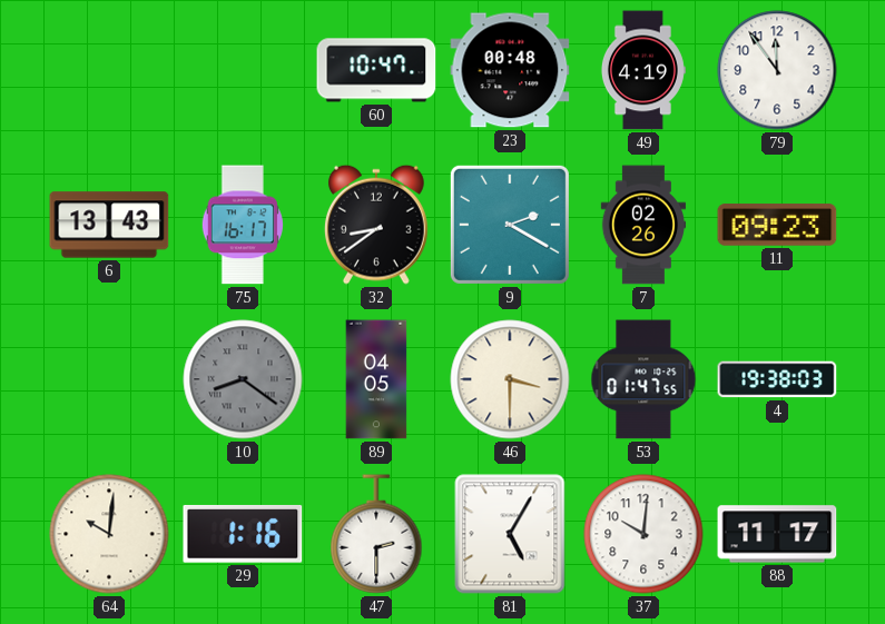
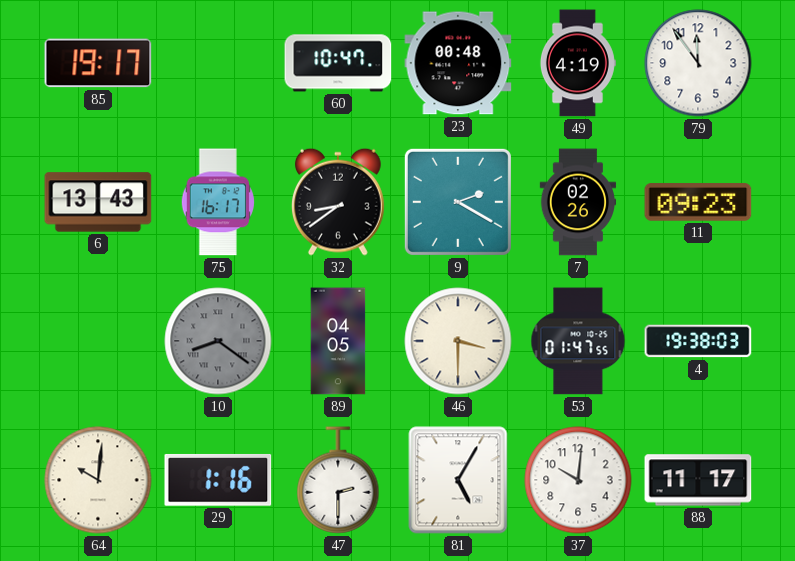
85: none -> 19:17
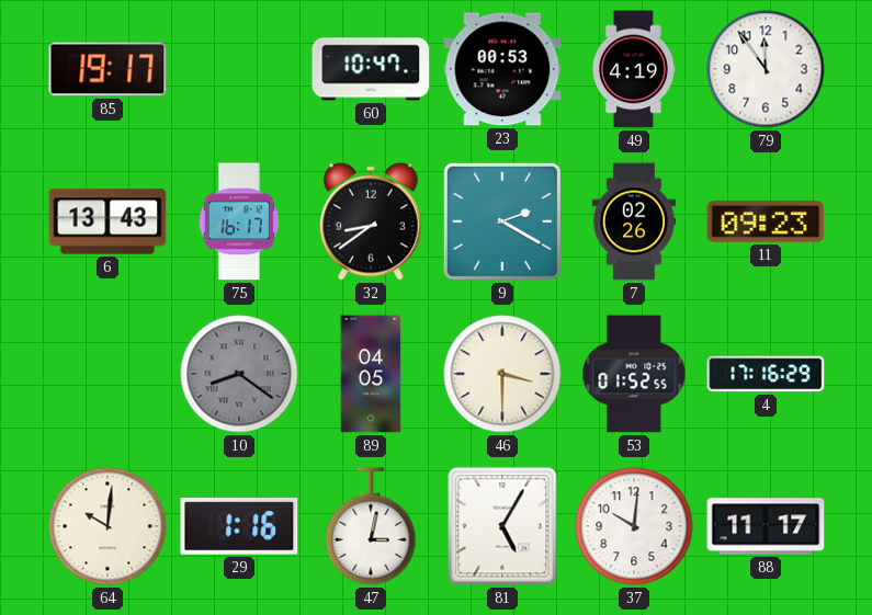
23: 00:48 -> 00:53
53: 01:47 -> 01:52
4: 19:38 -> 17:16
47: 2:30 -> 3:02
